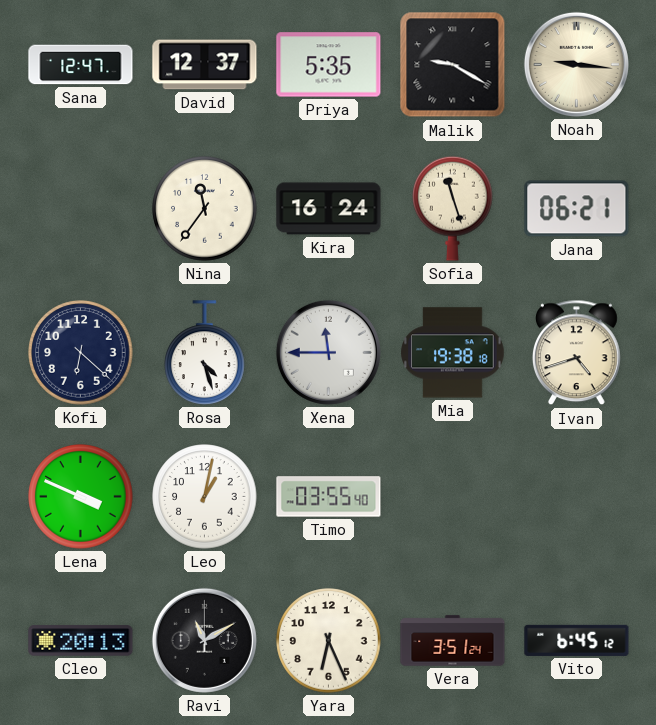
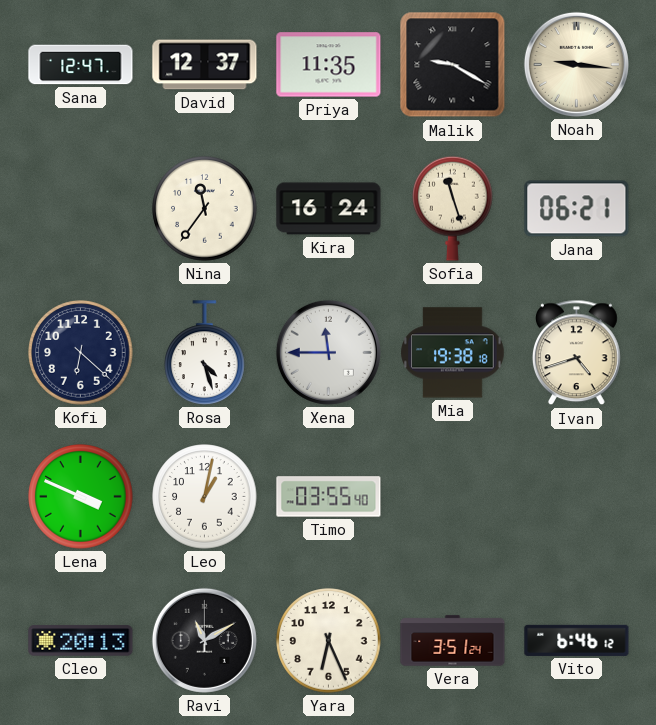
Priya: 5:35 -> 11:35
Vito: 6:45 -> 6:46
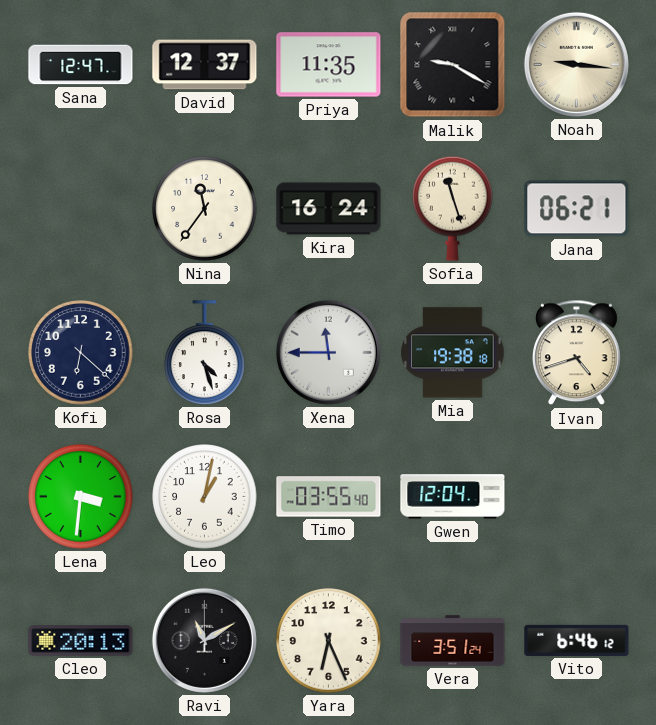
Lena: 3:49 -> 3:31
Gwen: none -> 12:04
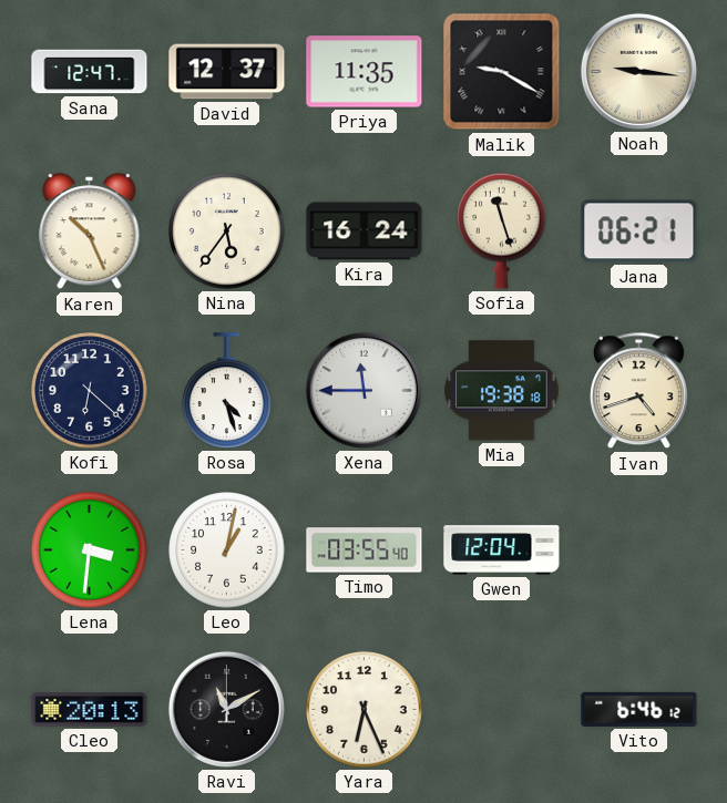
Karen: none -> 10:26
Nina: 11:36 -> 5:36
Vera: 3:51 -> none
